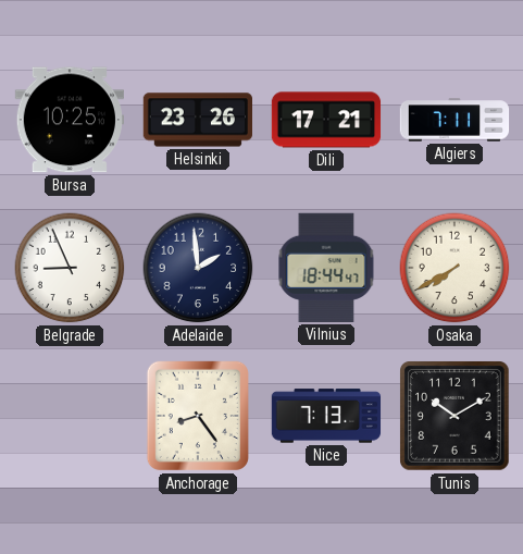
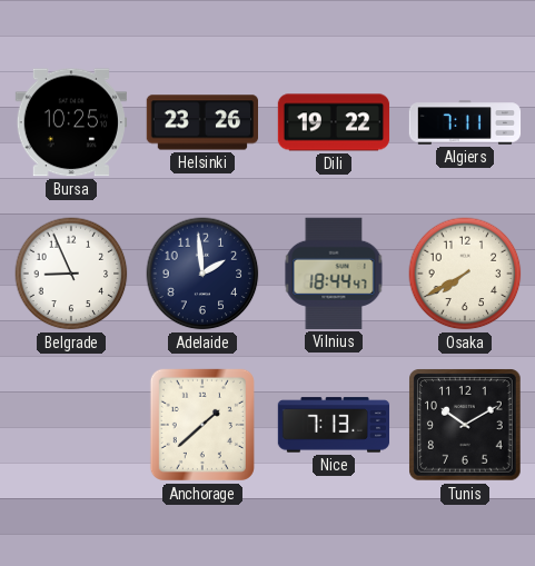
Dili: 17:21 -> 19:22
Anchorage: 8:24 -> 1:38
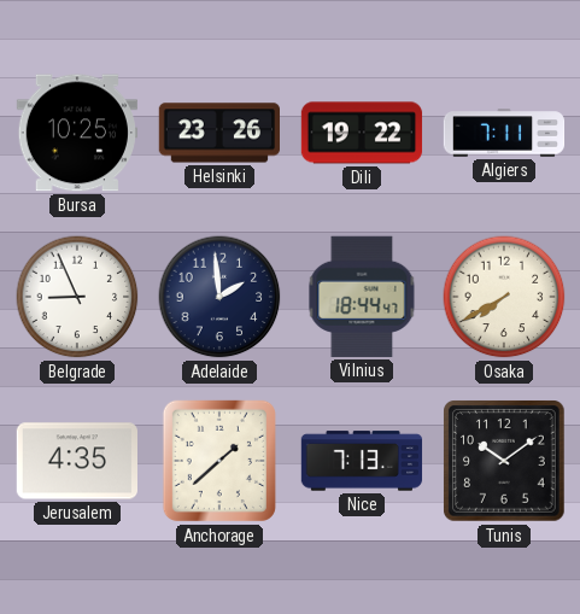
Jerusalem: none -> 4:35
Tunis: 10:10 -> 10:09
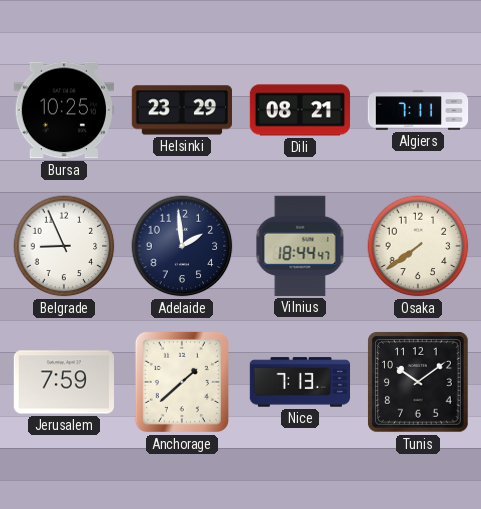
Helsinki: 23:26 -> 23:29
Dili: 19:22 -> 08:21
Osaka: 7:40 -> 7:39
Jerusalem: 4:35 -> 7:59
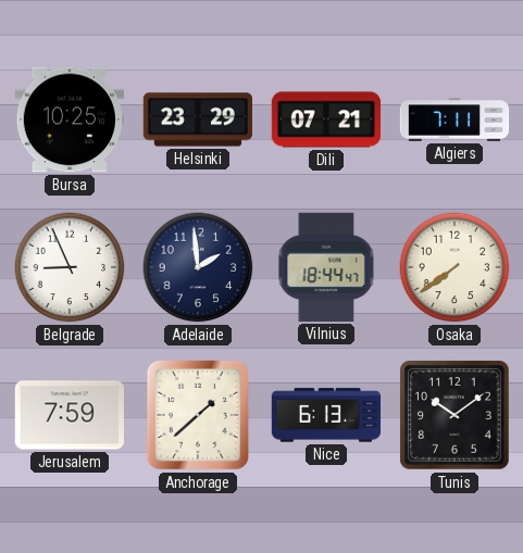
Dili: 08:21 -> 07:21
Nice: 7:13 -> 6:13
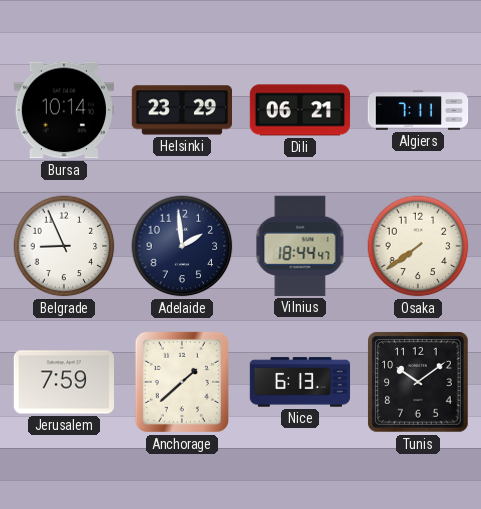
Bursa: 10:25 -> 10:14
Dili: 07:21 -> 06:21
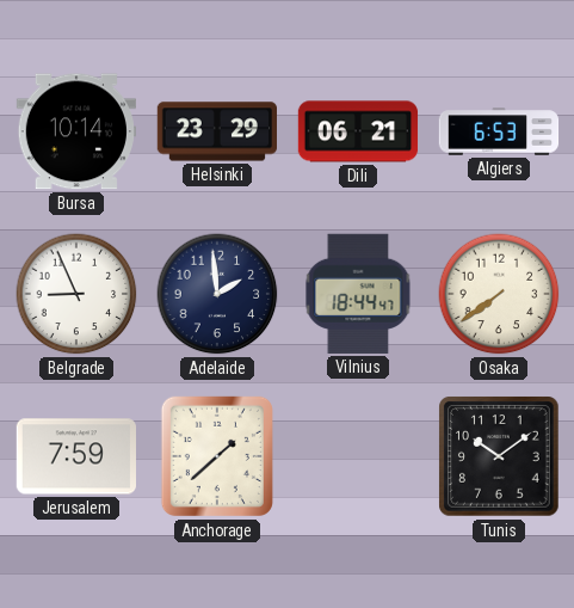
Algiers: 7:11 -> 6:53
Nice: 6:13 -> none
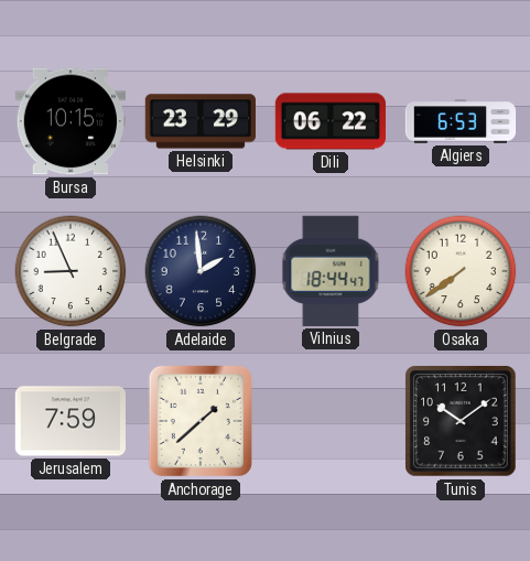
Bursa: 10:14 -> 10:15
Dili: 06:21 -> 06:22
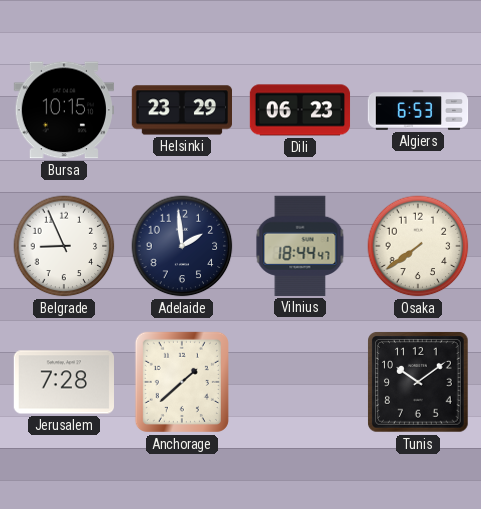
Dili: 06:22 -> 06:23
Jerusalem: 7:59 -> 7:28
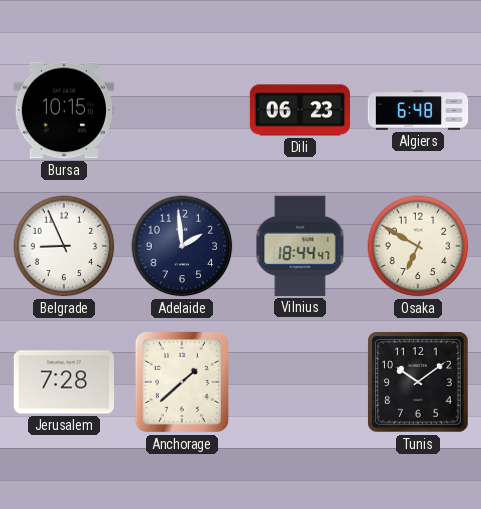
Helsinki: 23:29 -> none
Algiers: 6:53 -> 6:48
Osaka: 7:39 -> 6:50
